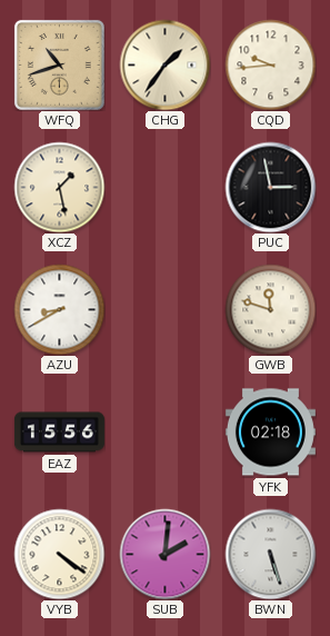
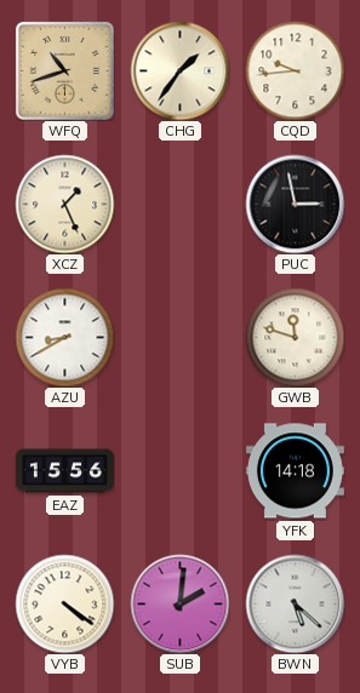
XCZ: 1:28 -> 1:26
YFK: 02:18 -> 14:18
BWN: 5:27 -> 5:22
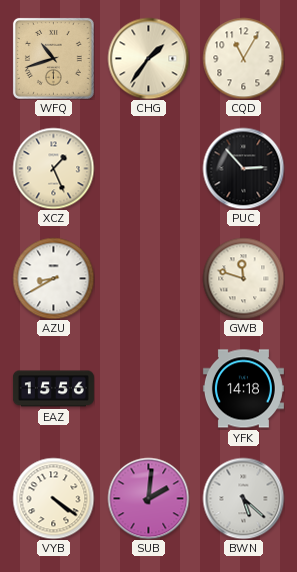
CQD: 9:44 -> 11:05
PUC: 2:58 -> 2:53
